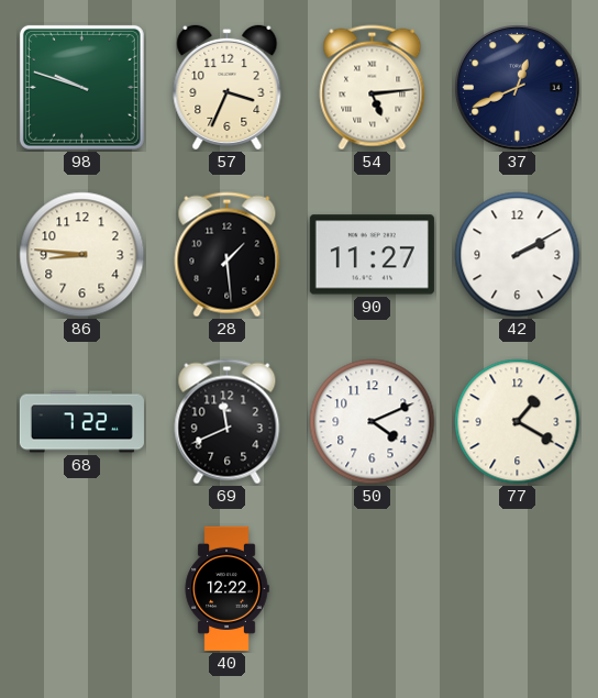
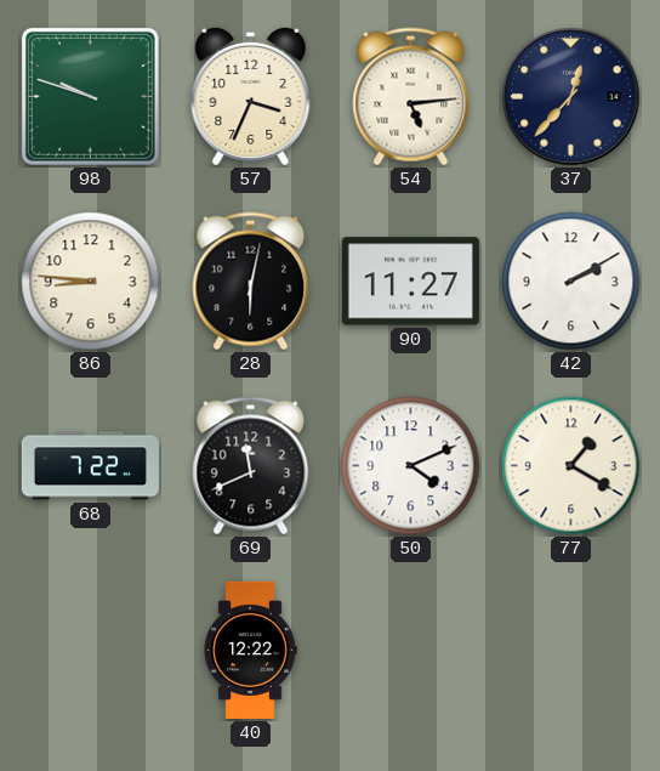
37: 12:41 -> 12:37
28: 1:29 -> 6:02
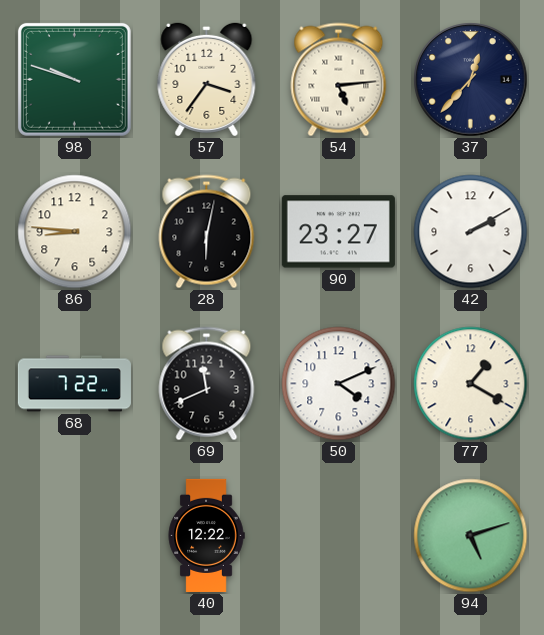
57: 3:34 -> 3:36
90: 11:27 -> 23:27
94: none -> 5:12
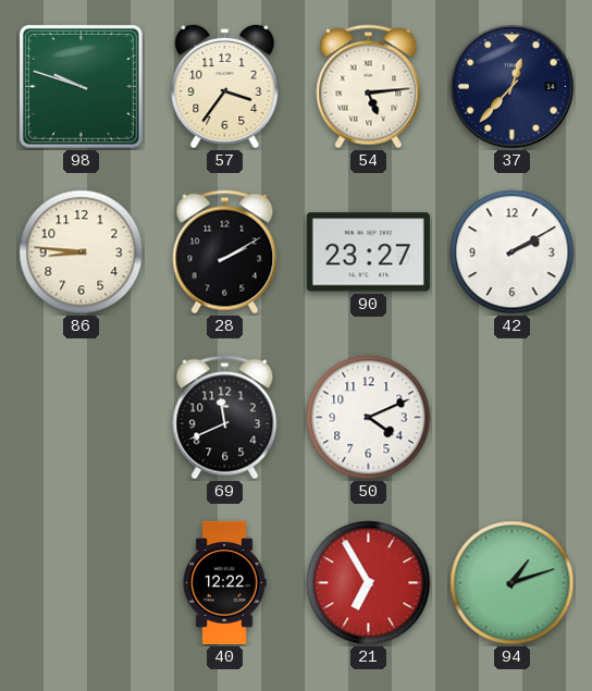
28: 6:02 -> 2:10
68: 7:22 -> none
77: 1:20 -> none
21: none -> 6:55
94: 5:12 -> 1:12
